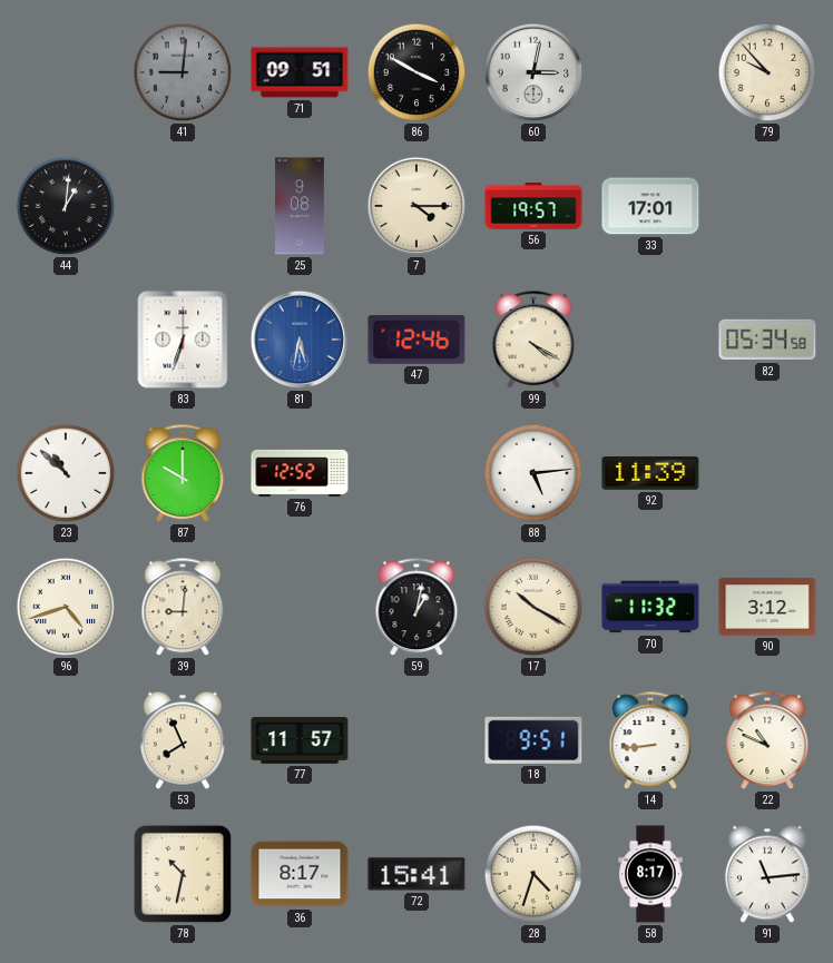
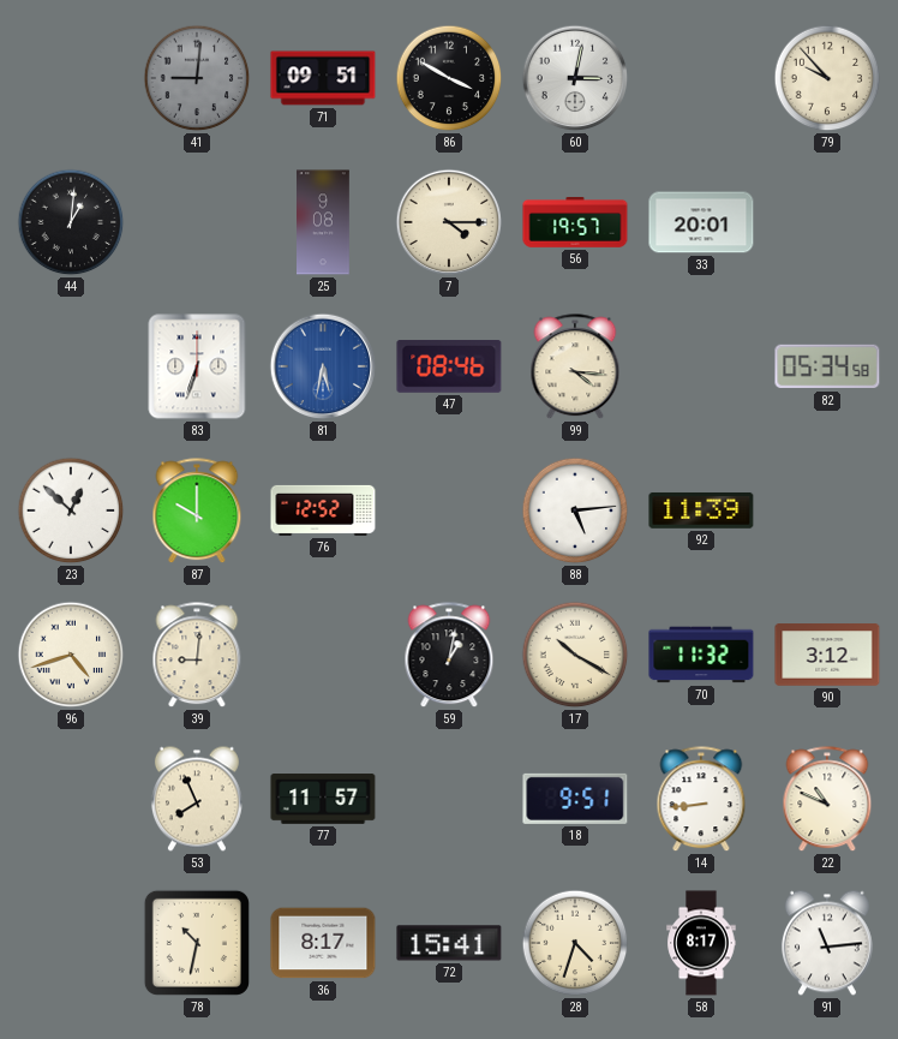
33: 17:01 -> 20:01
47: 12:46 -> 08:46
99: 4:20 -> 4:16
23: 10:52 -> 12:52
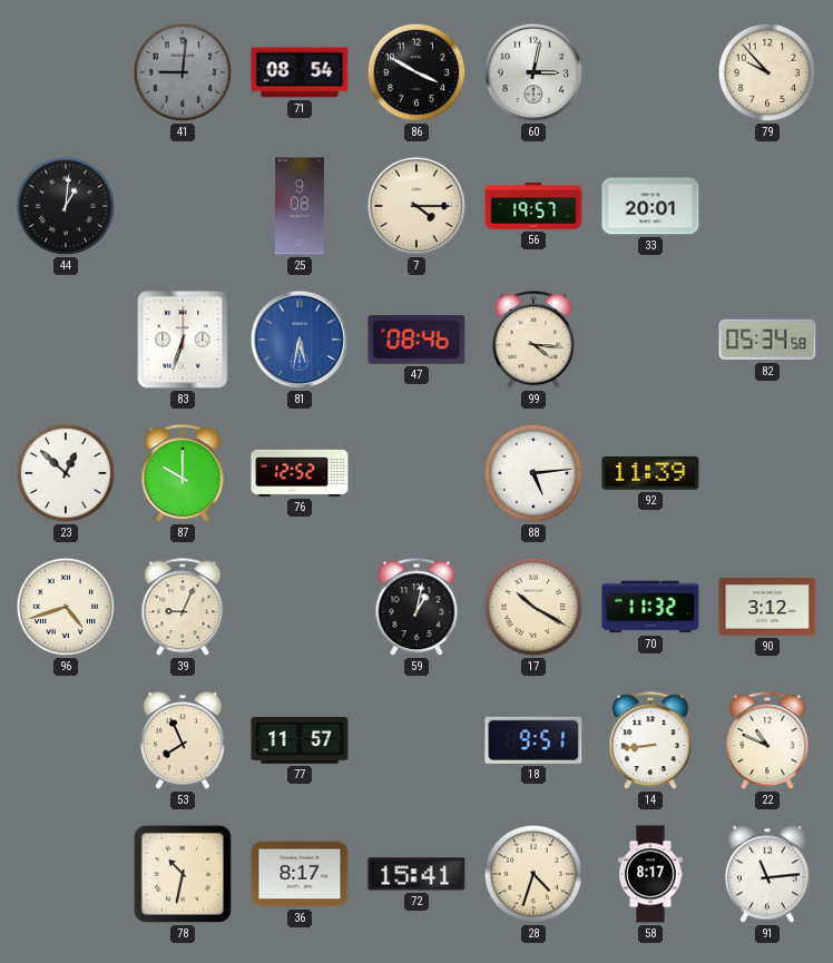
71: 09:51 -> 08:54
39: 9:01 -> 9:04
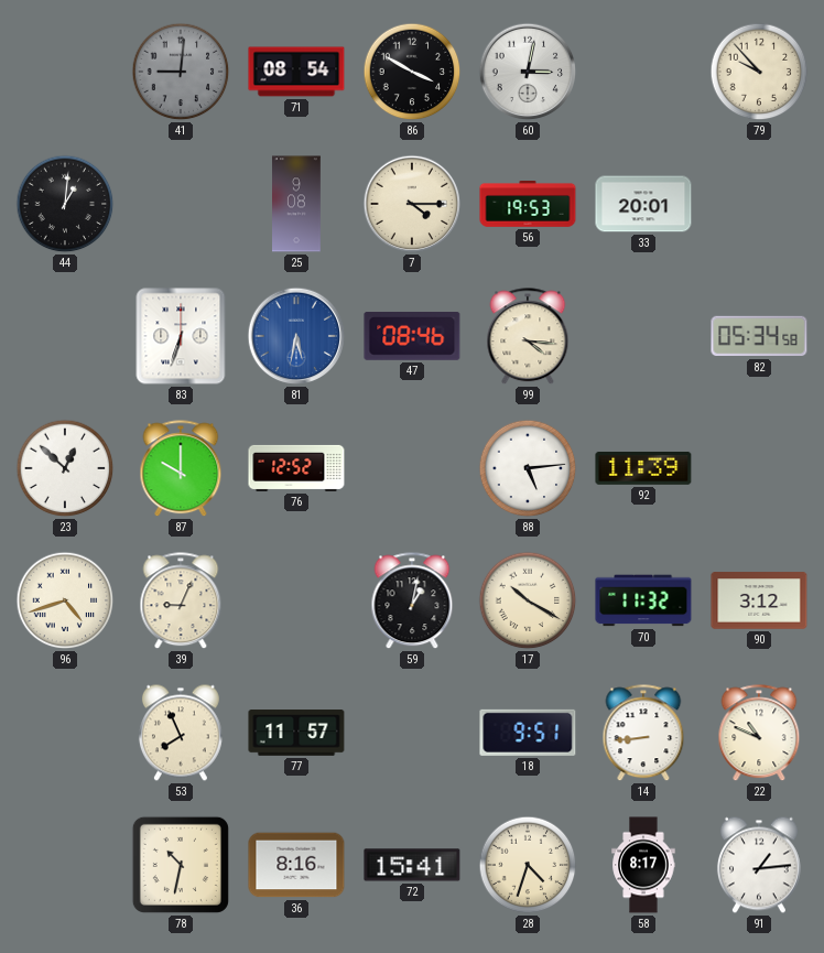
56: 19:57 -> 19:53
36: 8:17 -> 8:16
91: 11:14 -> 1:14
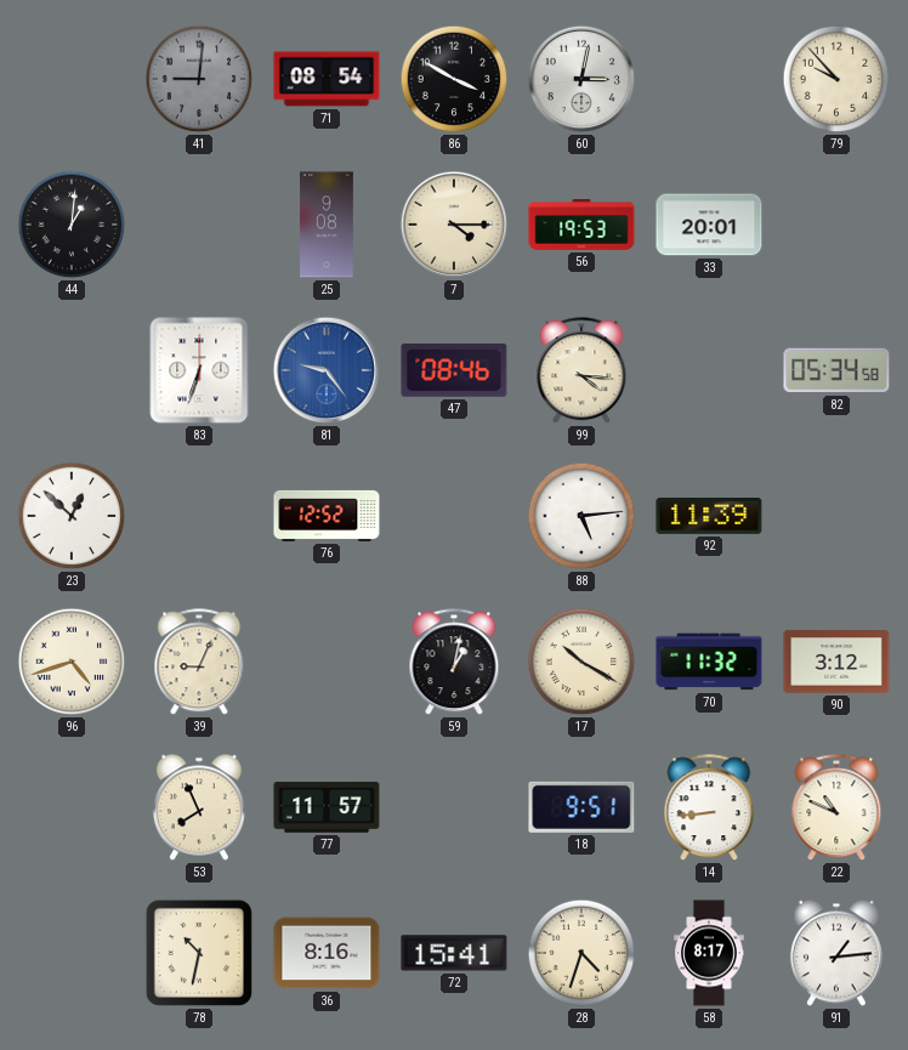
81: 5:32 -> 9:24
87: 10:00 -> none
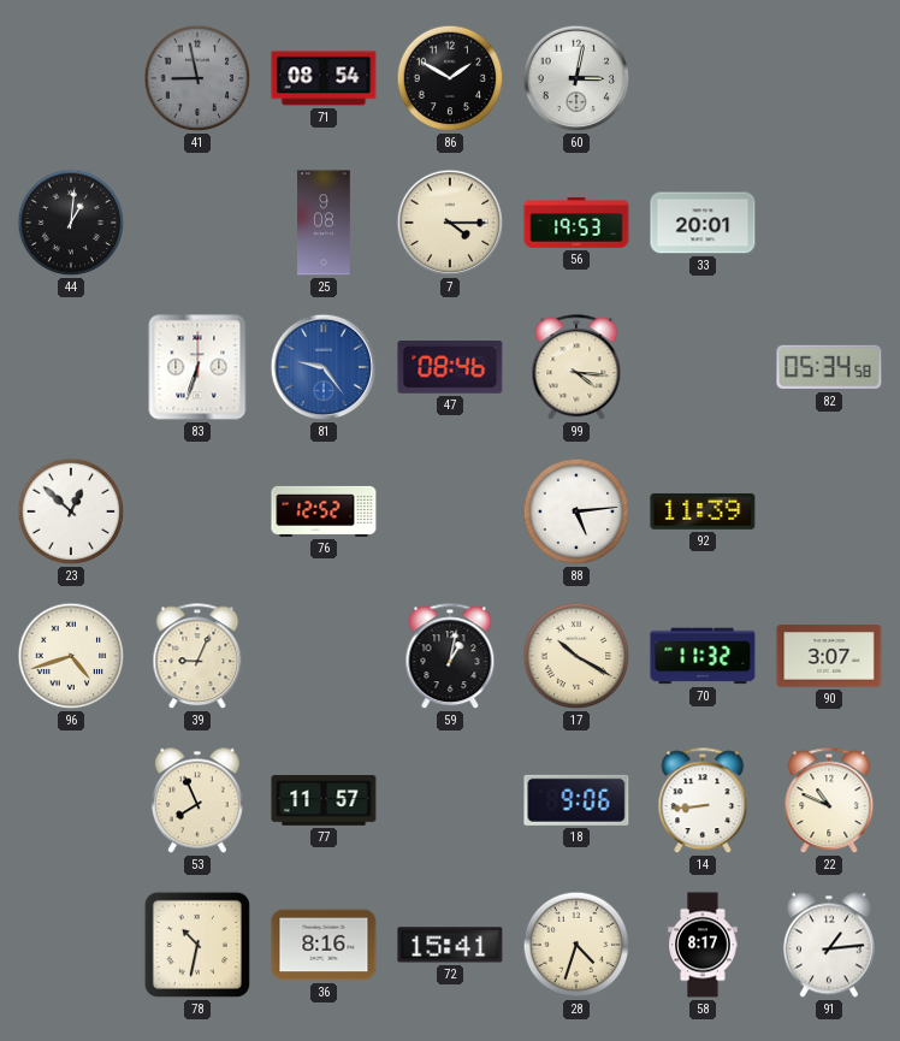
41: 9:01 -> 8:58
86: 3:50 -> 1:50
79: 9:53 -> none
90: 3:12 -> 3:07
18: 9:51 -> 9:06
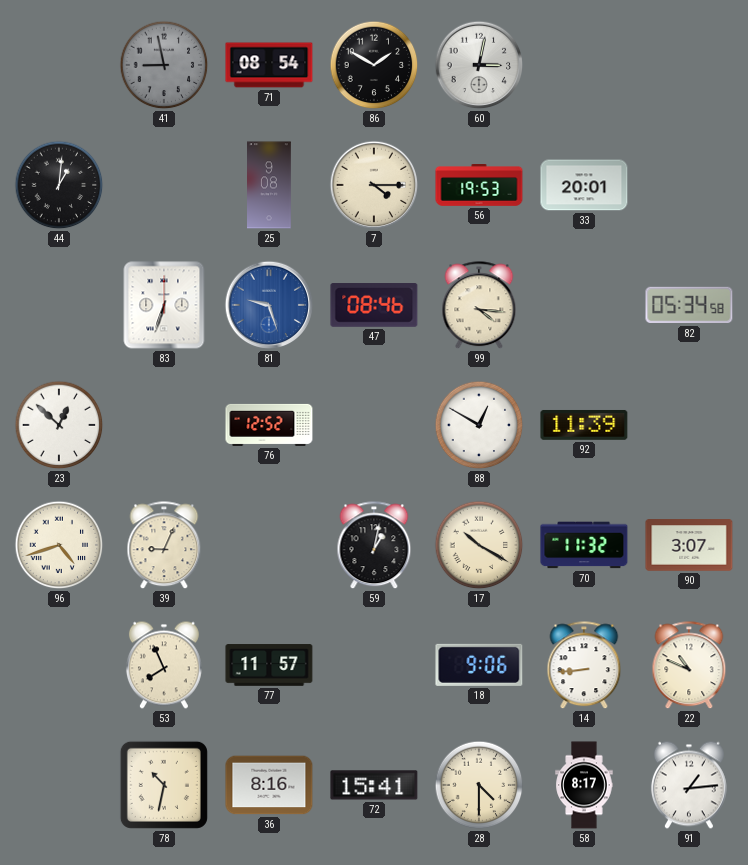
81: 9:24 -> 9:27
88: 5:14 -> 12:50
28: 4:33 -> 4:30
